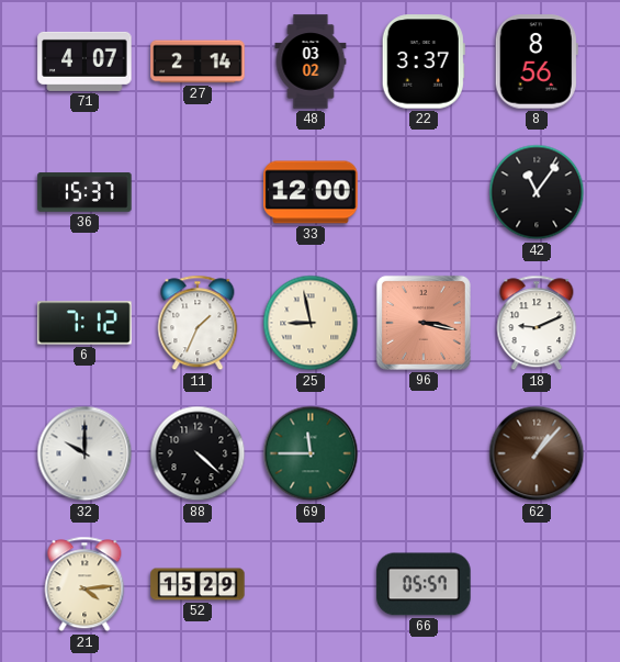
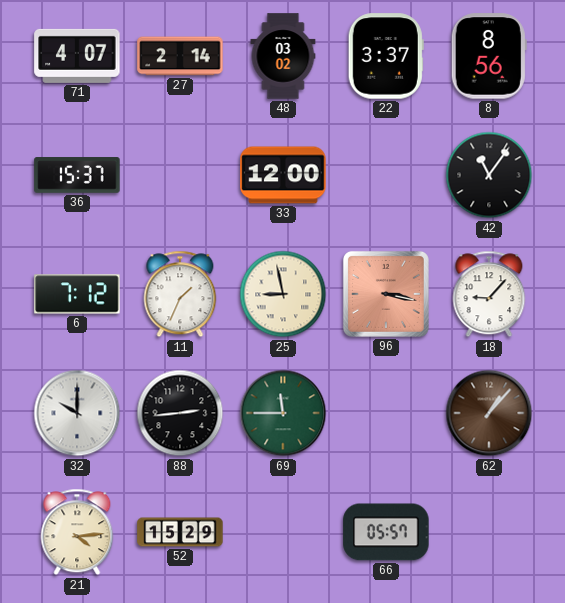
18: 9:11 -> 9:07
88: 4:22 -> 2:44
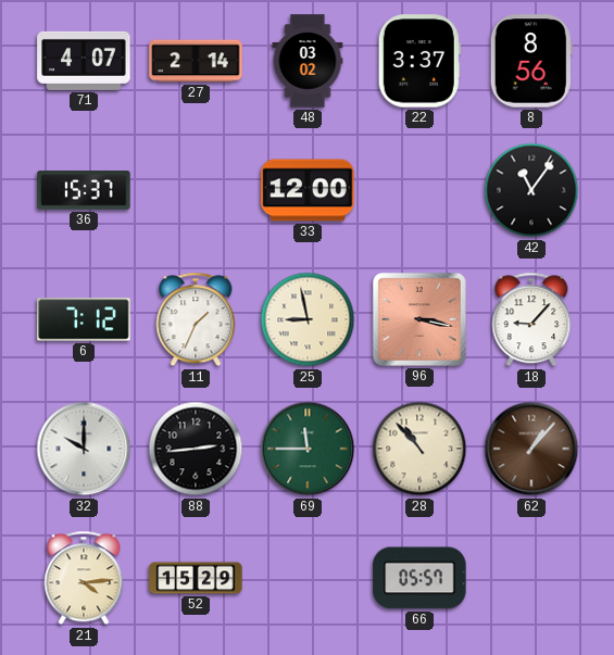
28: none -> 10:53
